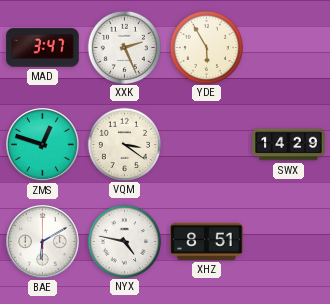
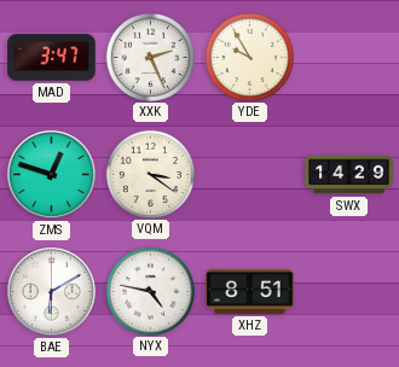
YDE: 5:55 -> 9:55
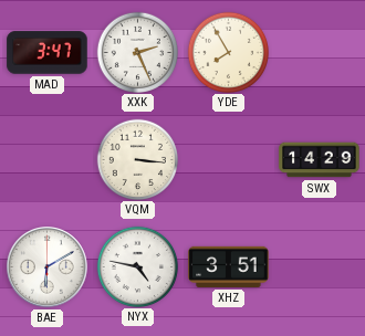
YDE: 9:55 -> 7:55
ZMS: 12:48 -> none
VQM: 3:21 -> 3:16
XHZ: 8:51 -> 3:51
